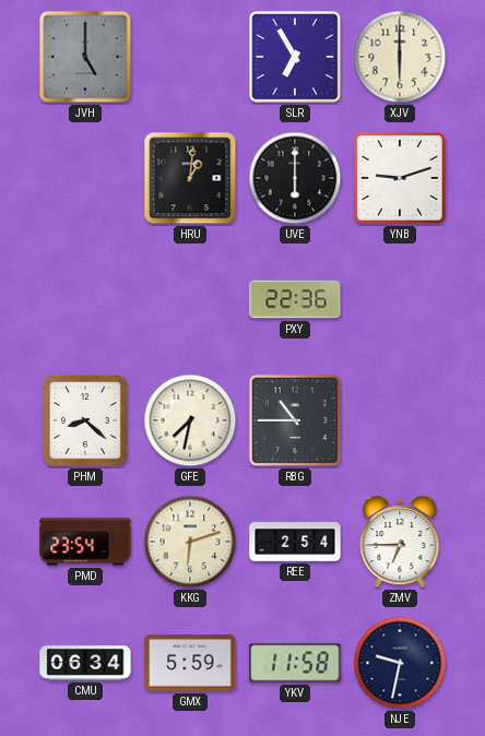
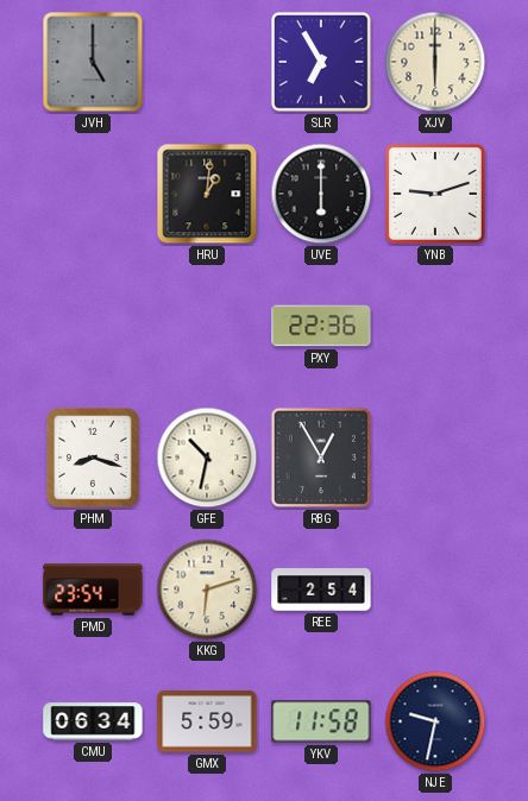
PHM: 8:22 -> 8:18
GFE: 7:32 -> 10:32
RBG: 10:45 -> 12:55
ZMV: 6:45 -> none
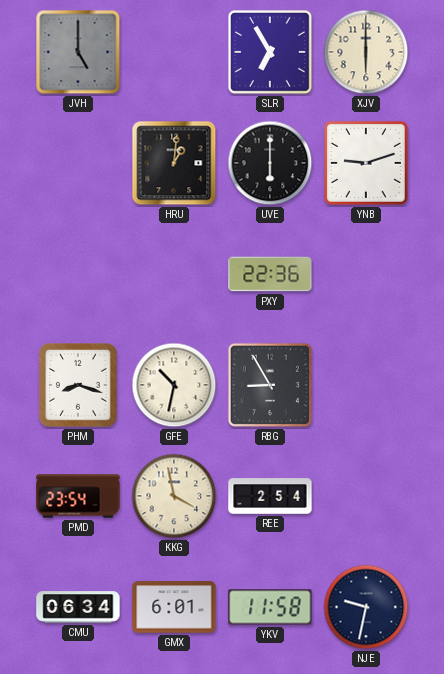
RBG: 12:55 -> 8:55
KKG: 6:12 -> 3:58
GMX: 5:59 -> 6:01
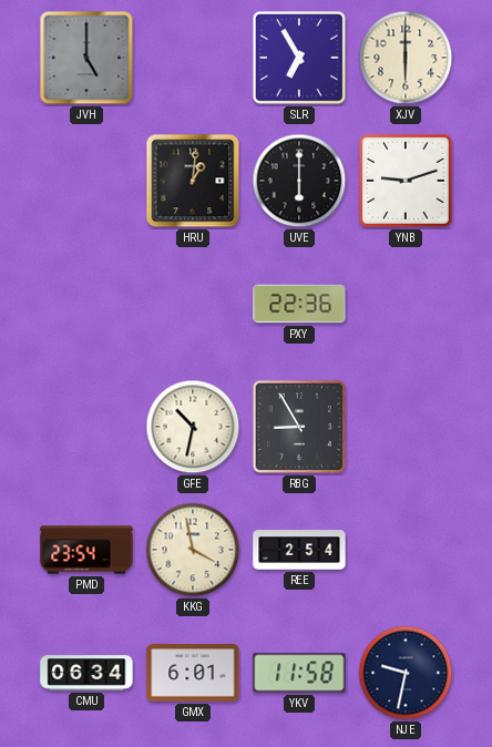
PHM: 8:18 -> none
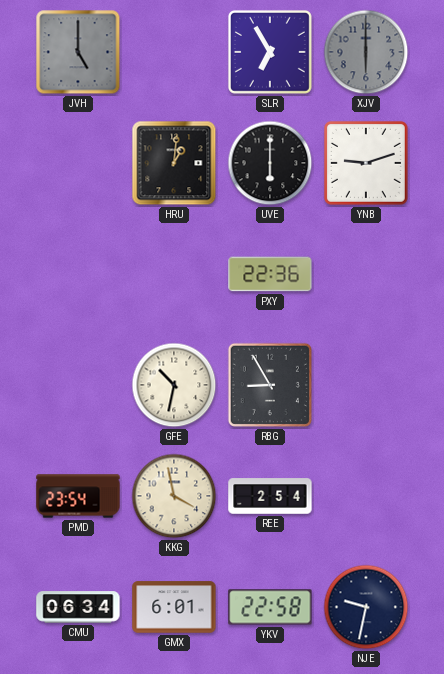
XJV dial: cream -> grey
YKV: 11:58 -> 22:58
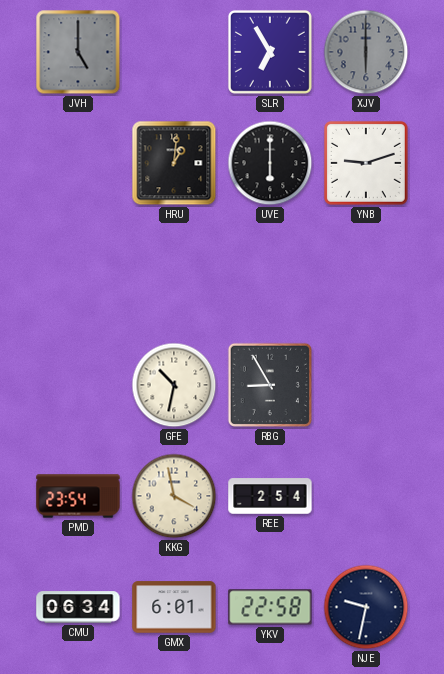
PXY: 22:36 -> none
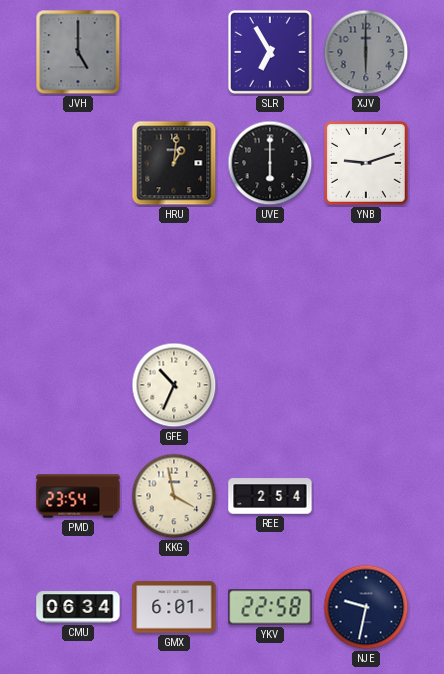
GFE: 10:32 -> 10:34
RBG: 8:55 -> none
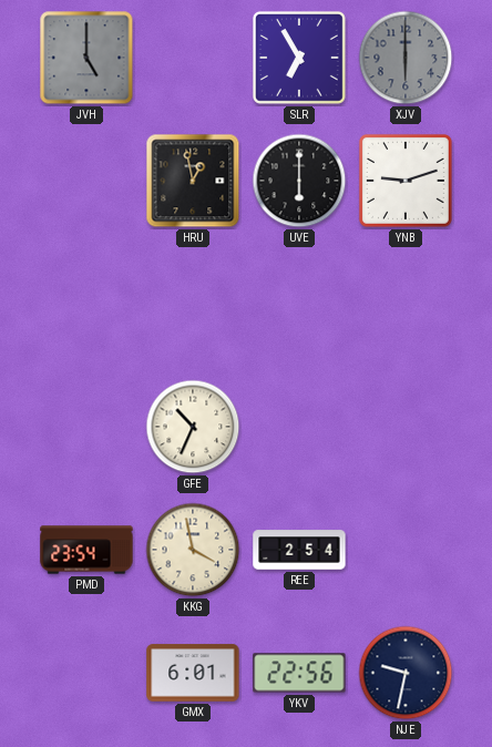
HRU: 1:01 -> 12:58
CMU: 06:34 -> none
YKV: 22:58 -> 22:56
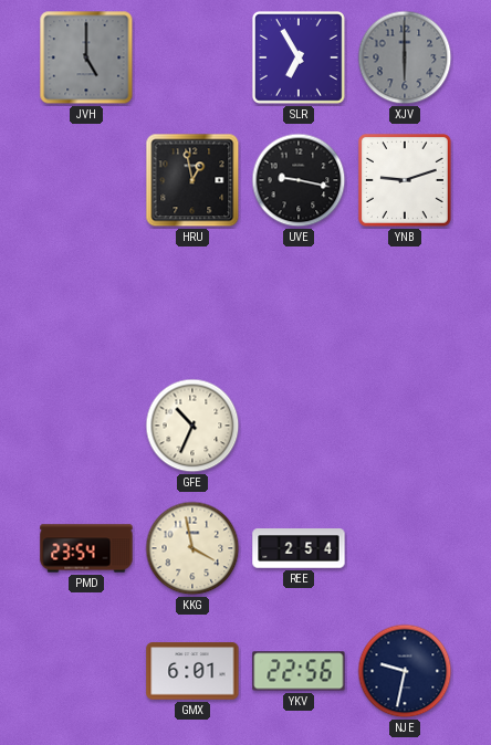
UVE: 6:00 -> 9:17
